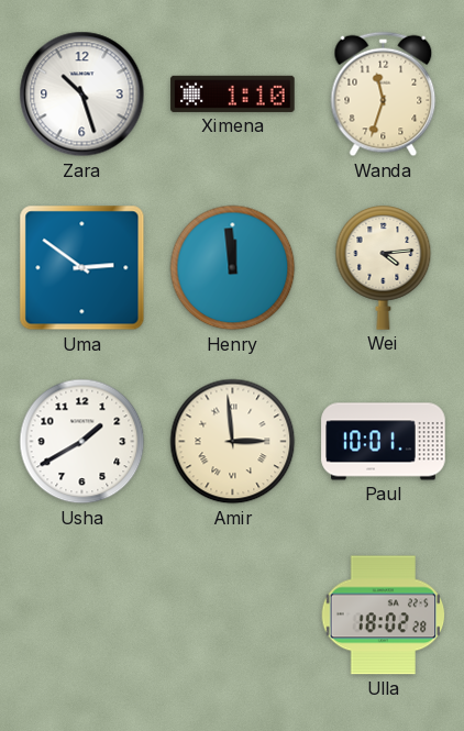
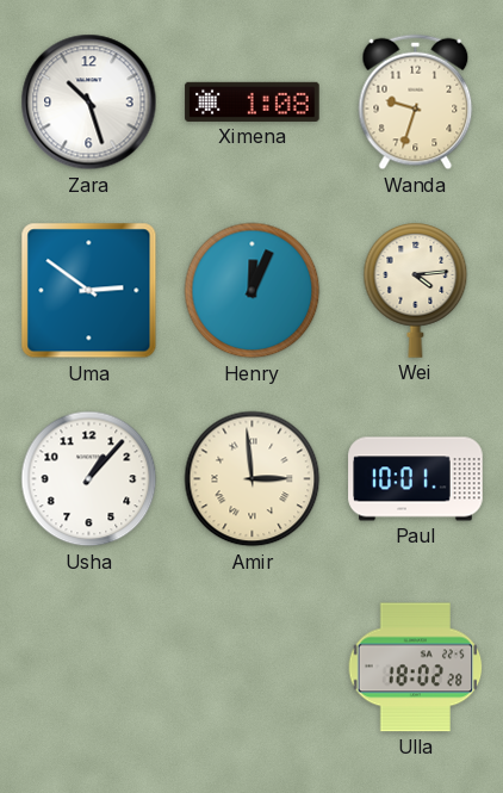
Ximena: 1:10 -> 1:08
Wanda: 11:33 -> 9:33
Henry: 11:59 -> 12:04
Usha: 1:40 -> 1:07
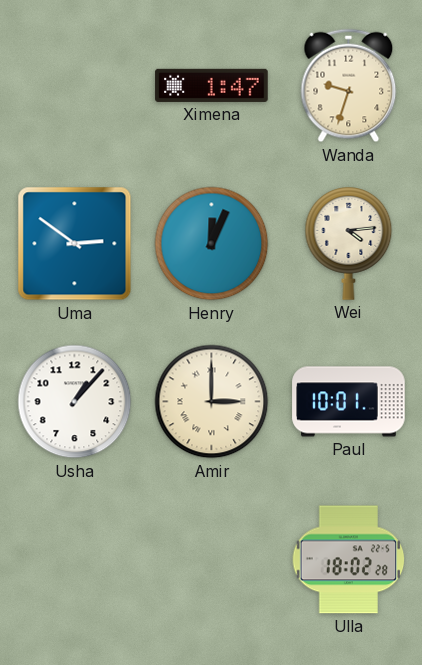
Zara: 10:27 -> none
Ximena: 1:08 -> 1:47
Amir: 2:59 -> 3:00
